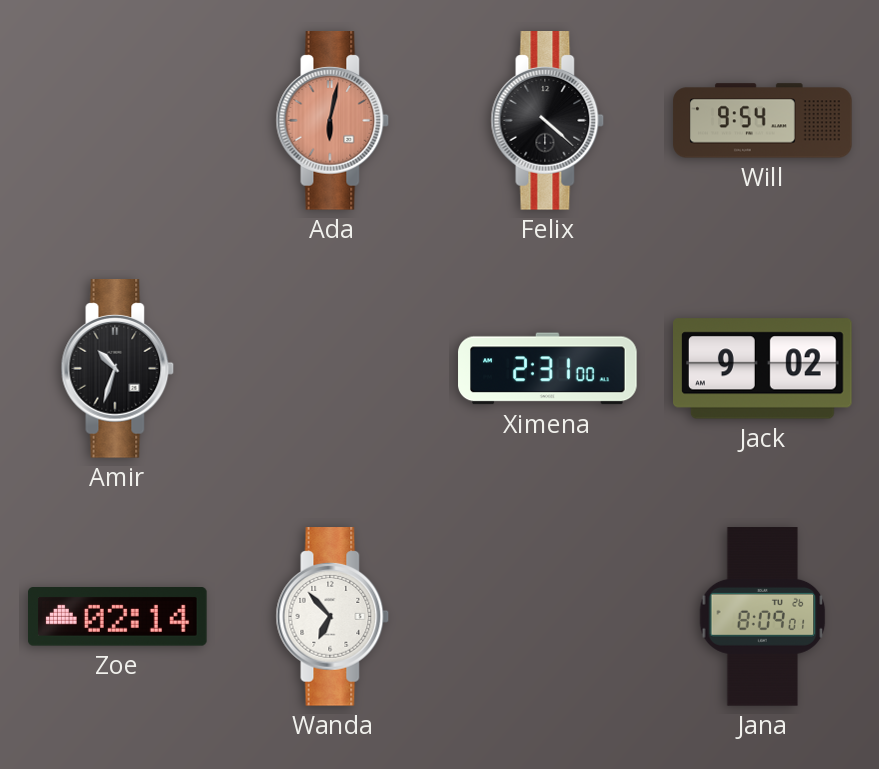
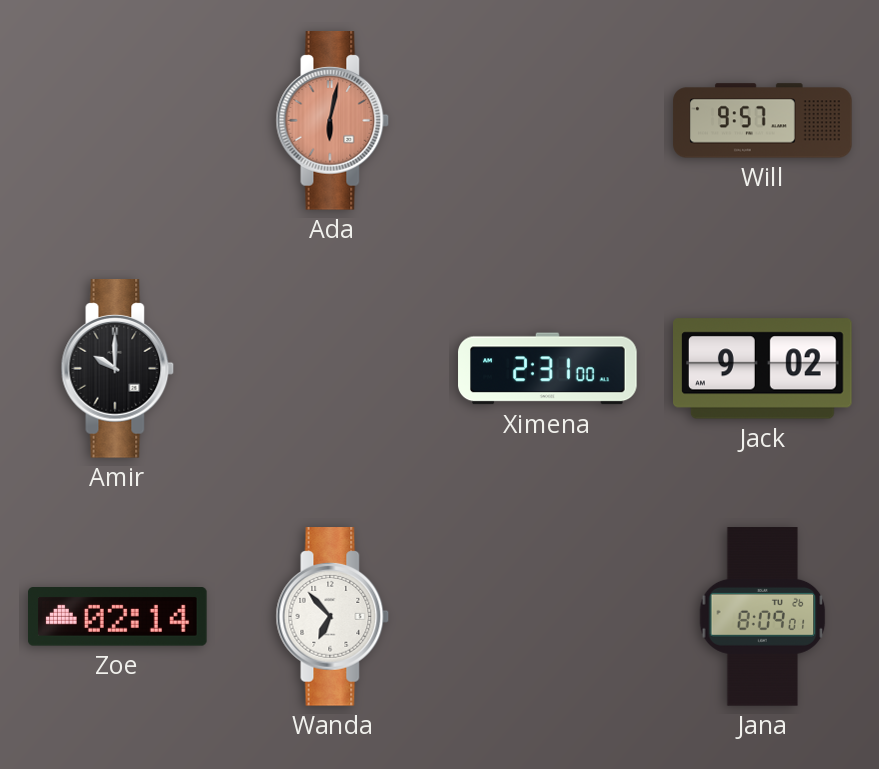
Felix: 4:22 -> none
Will: 9:54 -> 9:57
Amir: 10:33 -> 10:00
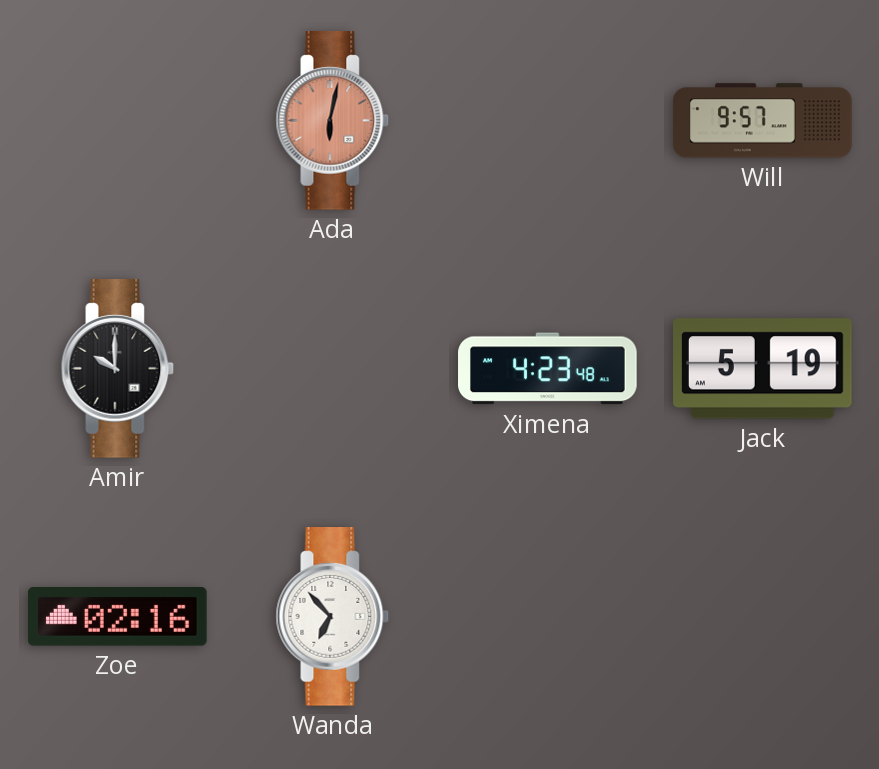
Ximena: 2:31 -> 4:23
Jack: 9:02 -> 5:19
Zoe: 02:14 -> 02:16
Jana: 8:09 -> none
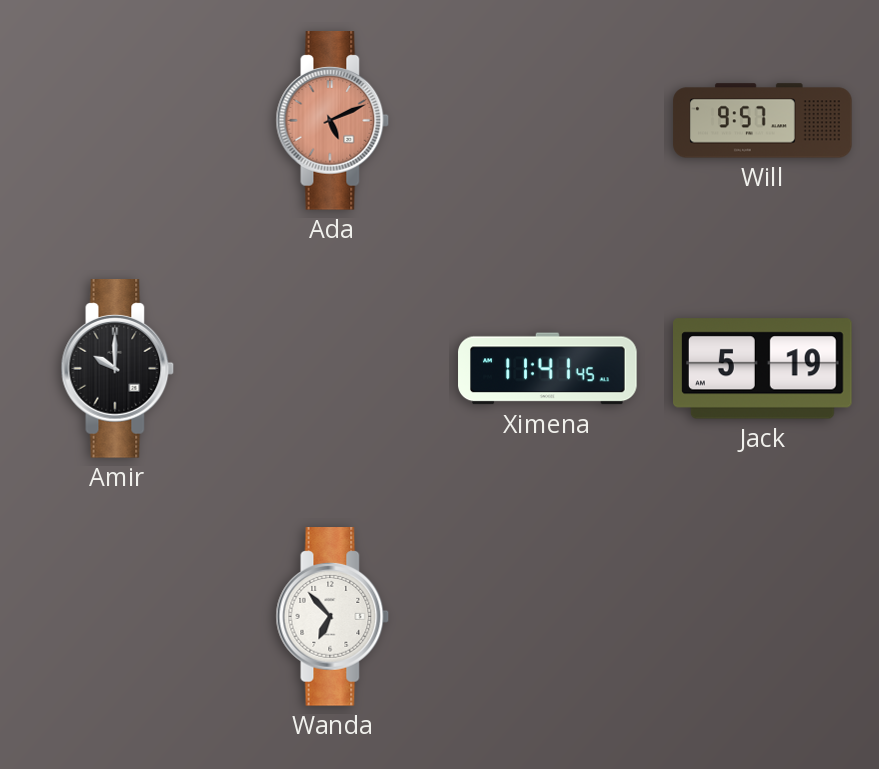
Ada: 6:02 -> 5:11
Ximena: 4:23 -> 11:41
Zoe: 02:16 -> none
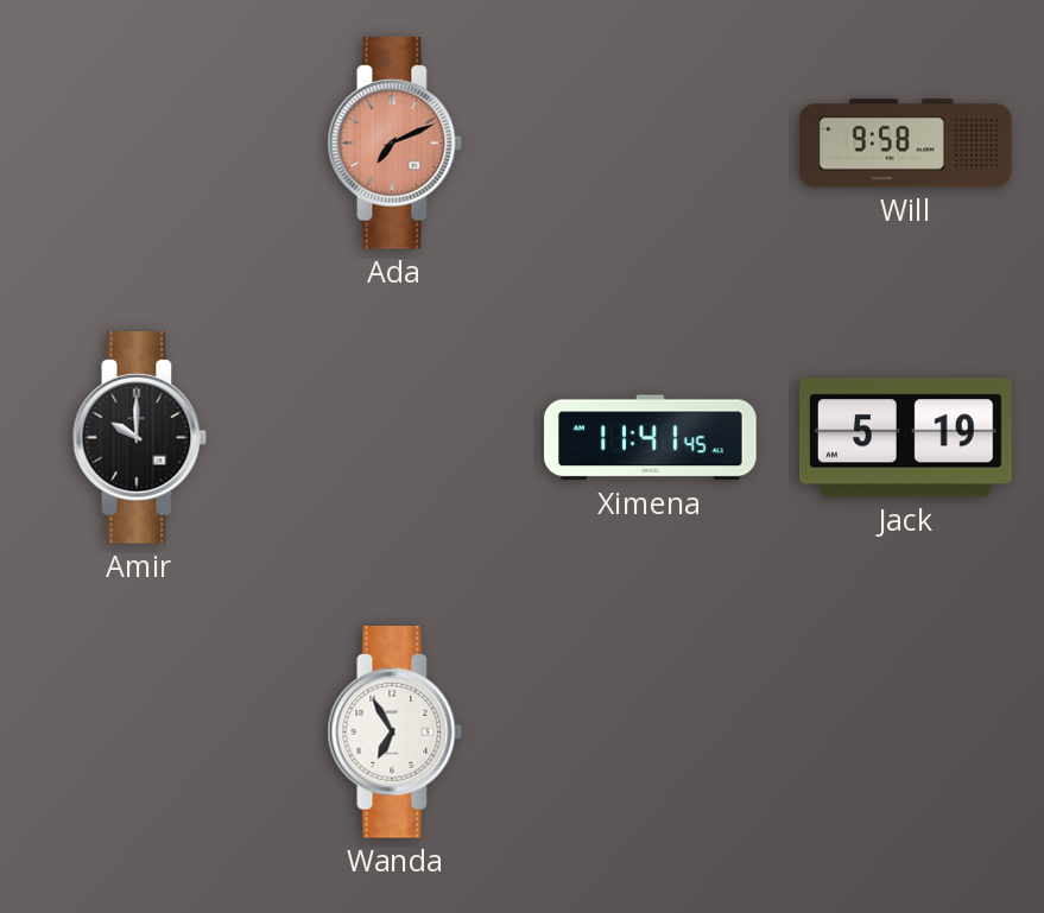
Ada: 5:11 -> 7:11
Will: 9:57 -> 9:58
Wanda: 6:53 -> 6:55
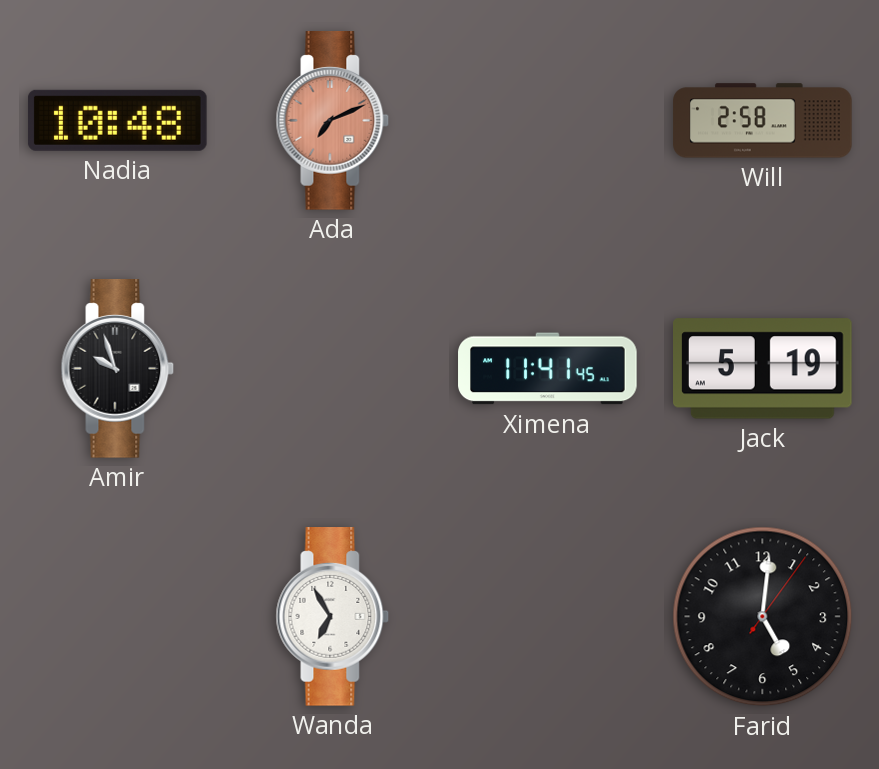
Nadia: none -> 10:48
Will: 9:58 -> 2:58
Amir: 10:00 -> 9:57
Farid: none -> 5:01
